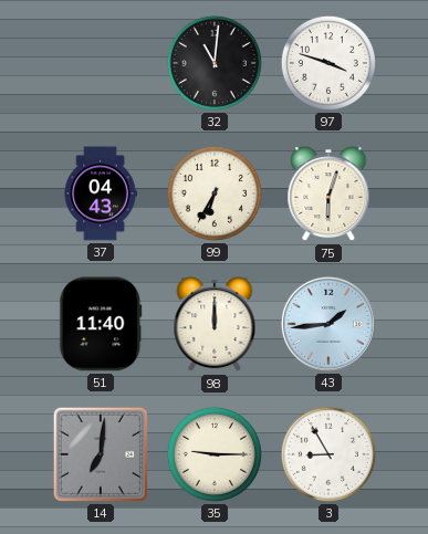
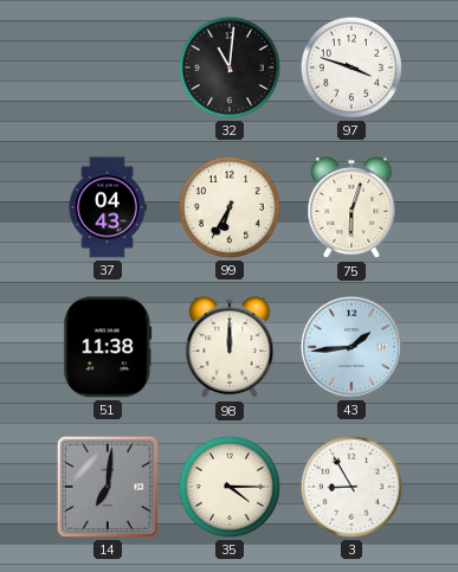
51: 11:40 -> 11:38
35: 9:15 -> 4:15
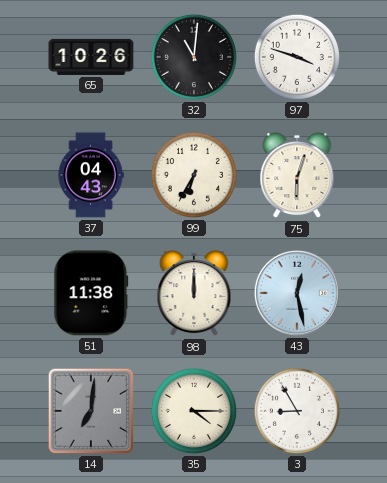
65: none -> 10:26
43: 1:44 -> 12:28
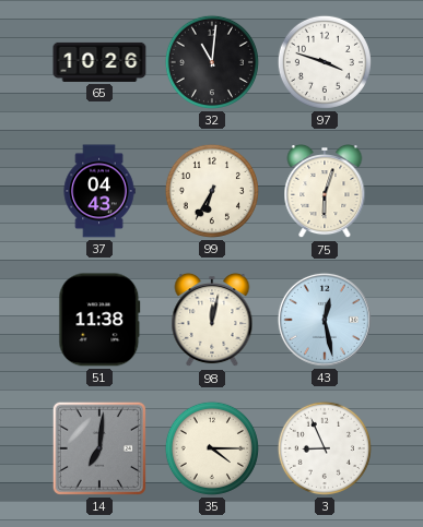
98: 12:00 -> 12:02
3: 8:55 -> 8:56
